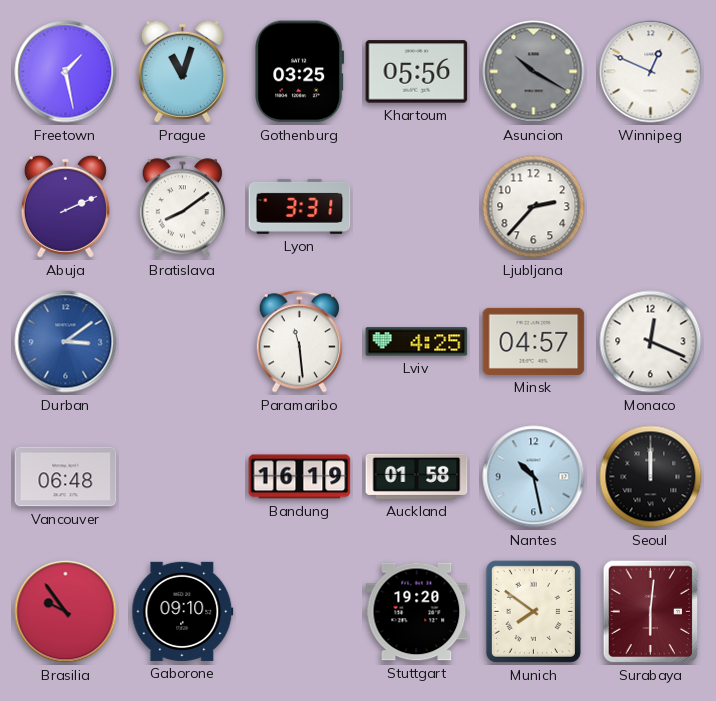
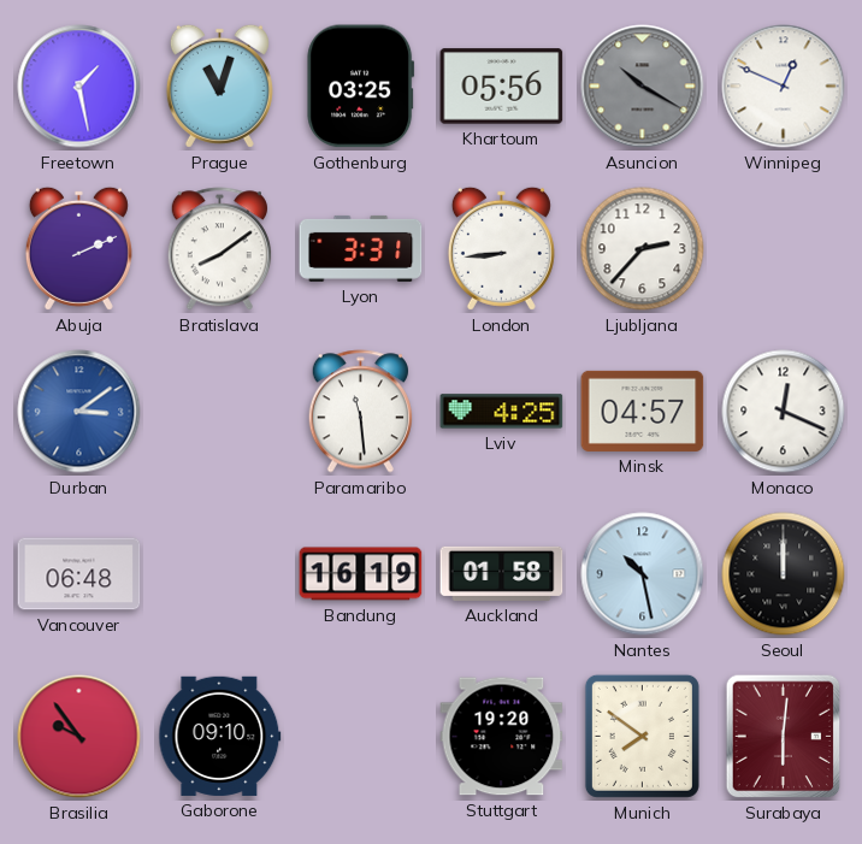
London: none -> 8:44
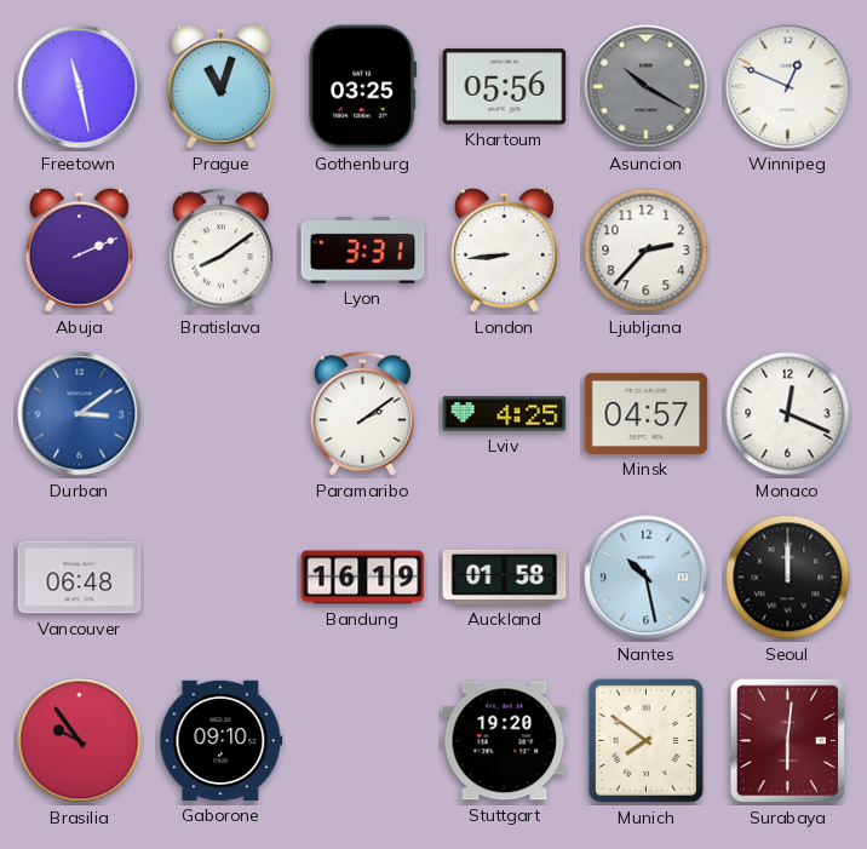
Freetown: 1:28 -> 11:28
Paramaribo: 11:29 -> 2:09
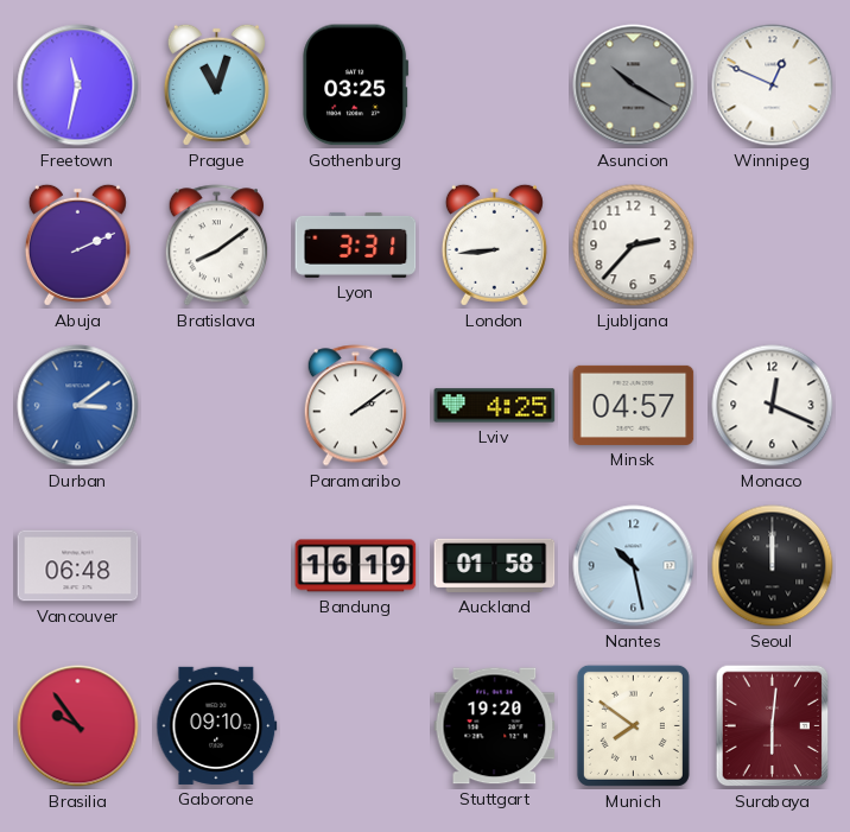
Freetown: 11:28 -> 11:32
Khartoum: 05:56 -> none
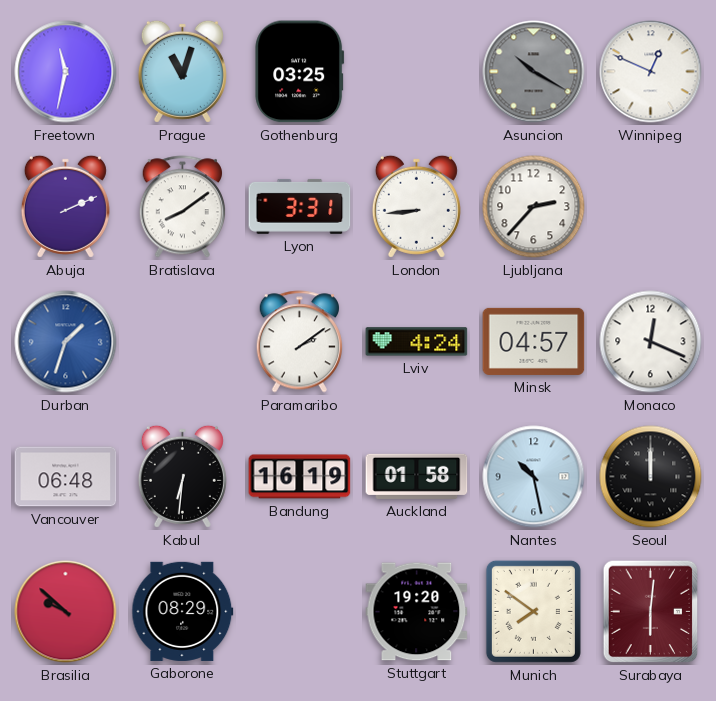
Durban: 3:09 -> 1:33
Lviv: 4:25 -> 4:24
Kabul: none -> 6:31
Brasilia: 9:54 -> 9:52
Gaborone: 09:10 -> 08:29
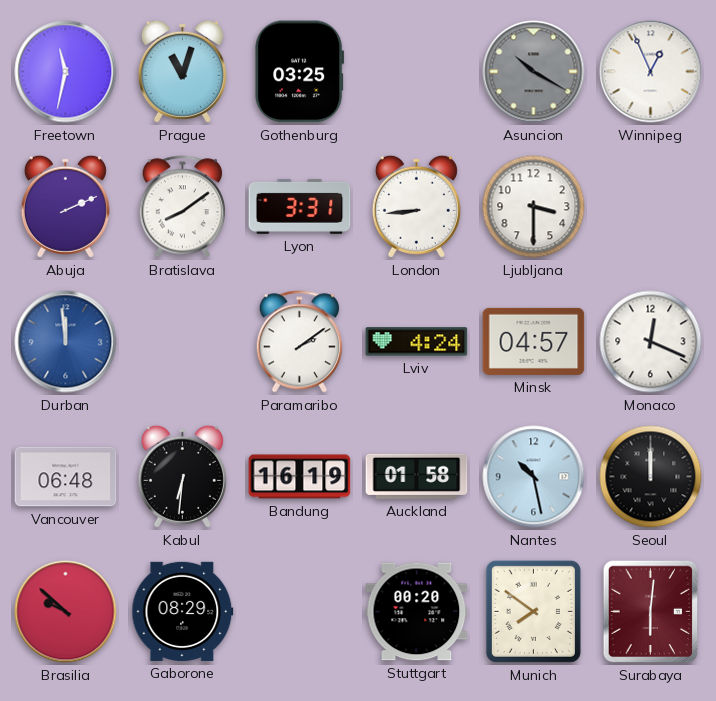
Winnipeg: 12:49 -> 12:56
Ljubljana: 2:37 -> 3:30
Durban: 1:33 -> 11:59
Stuttgart: 19:20 -> 00:20
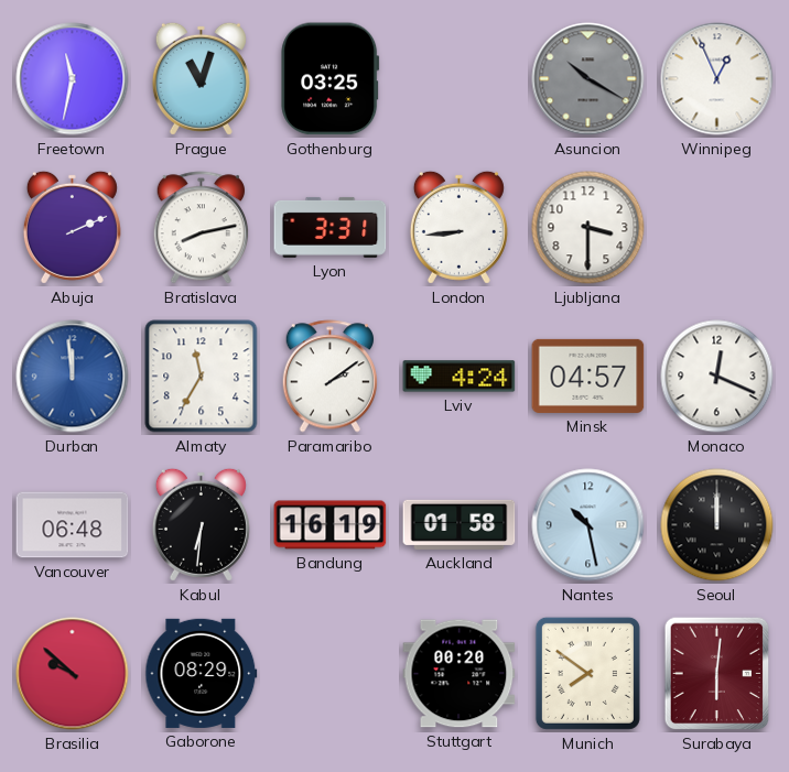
Bratislava: 8:09 -> 8:13
Almaty: none -> 11:35
